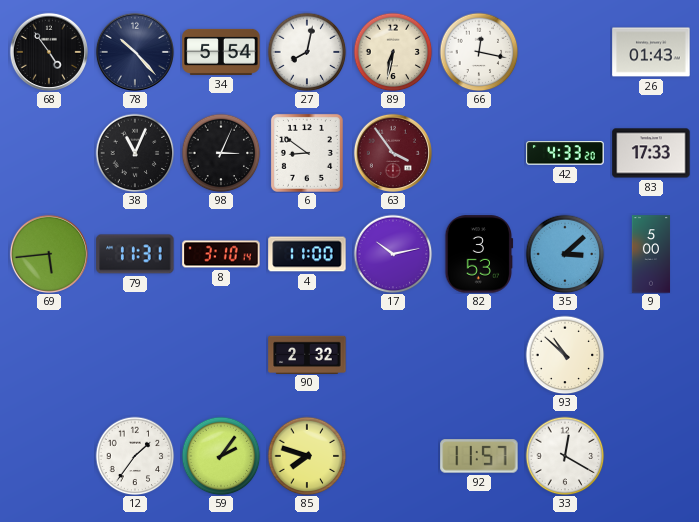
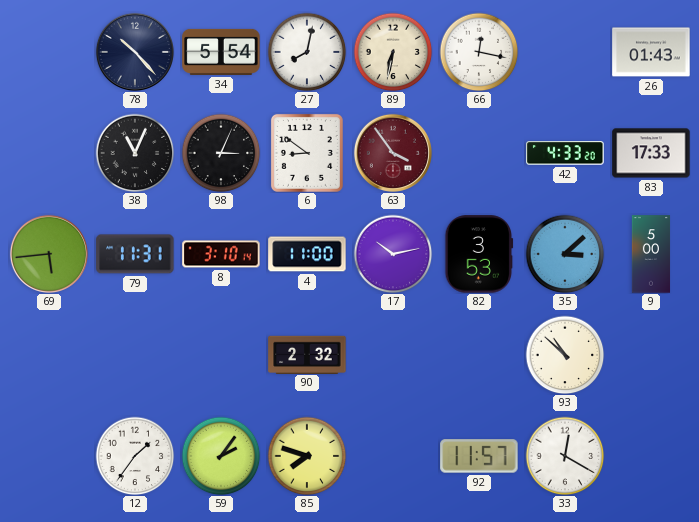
68: 4:54 -> none
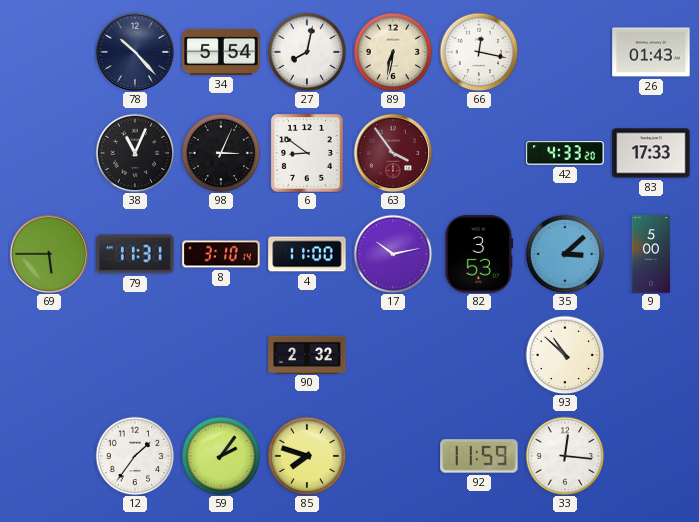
69: 5:44 -> 5:45
92: 11:57 -> 11:59
33: 12:20 -> 12:16
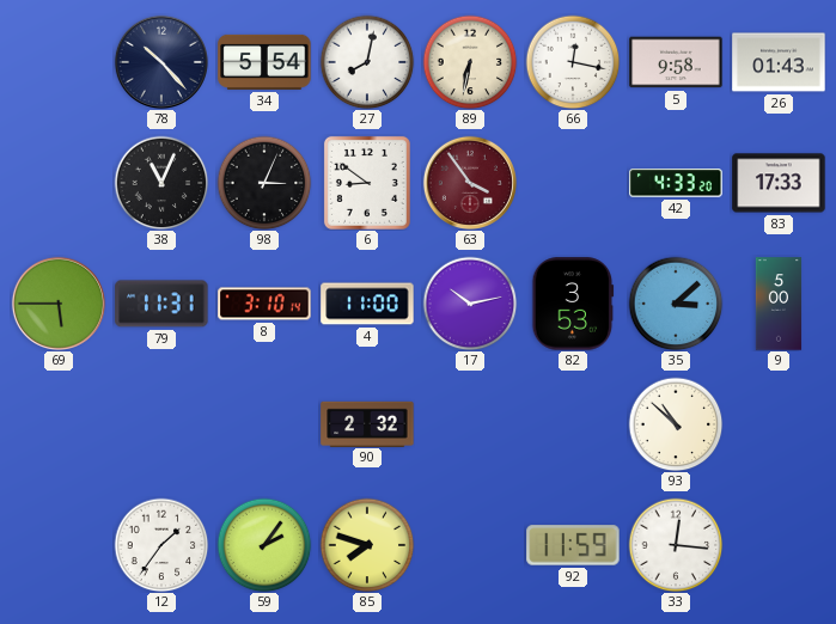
5: none -> 9:58
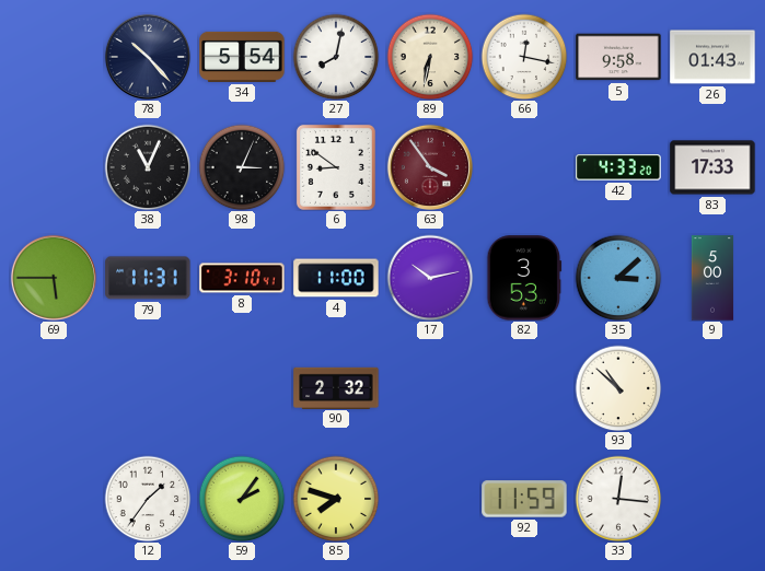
8: 3:10:14 -> 3:10:41
